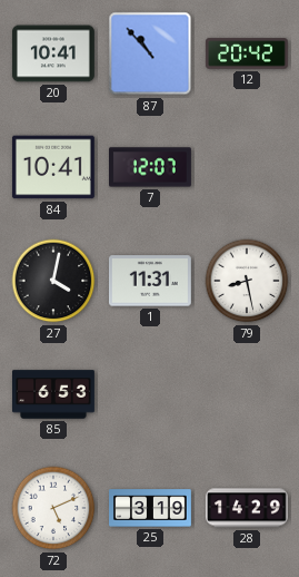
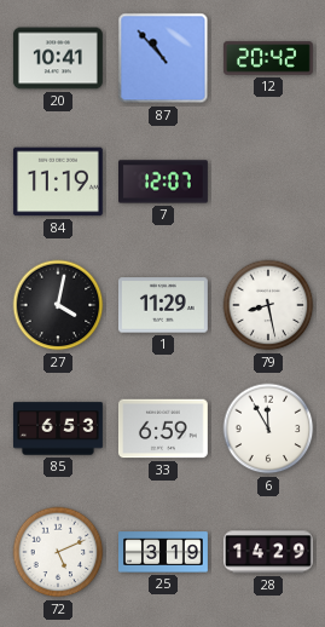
84: 10:41 -> 11:19
1: 11:31 -> 11:29
33: none -> 6:59
6: none -> 11:55
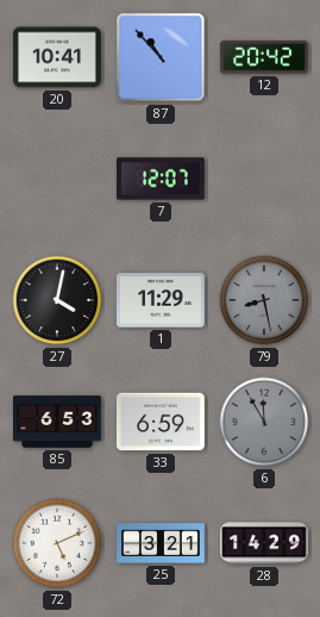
84: 11:19 -> none
79 dial: white -> grey
6 dial: white -> grey
25: 3:19 -> 3:21
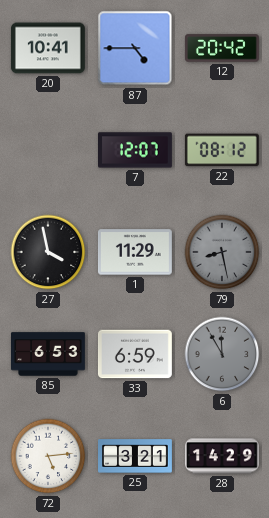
87: 10:53 -> 4:45
22: none -> 08:12
27: 4:02 -> 3:58
72: 5:11 -> 5:14
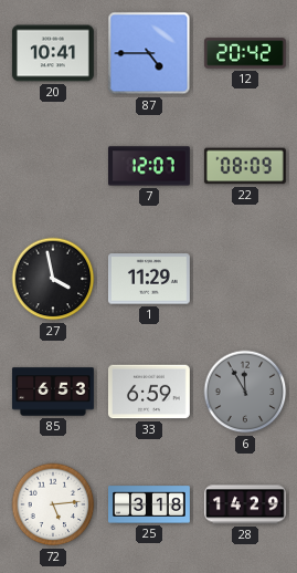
22: 08:12 -> 08:09
79: 8:28 -> none
25: 3:21 -> 3:18
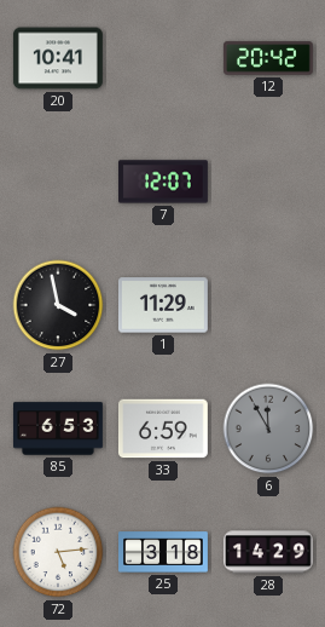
87: 4:45 -> none
22: 08:09 -> none
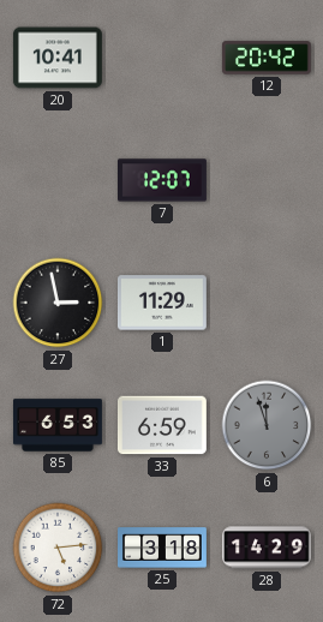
27: 3:58 -> 2:58
6: 11:55 -> 11:57
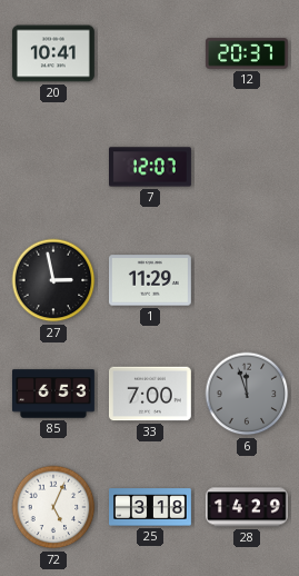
12: 20:42 -> 20:37
33: 6:59 -> 7:00
72: 5:14 -> 5:04
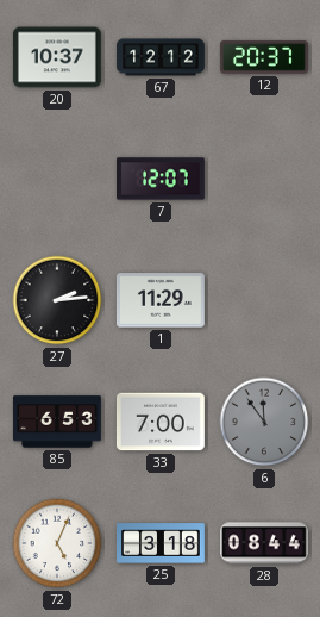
20: 10:41 -> 10:37
67: none -> 12:12
27: 2:58 -> 2:14
6: 11:57 -> 11:54
28: 14:29 -> 08:44
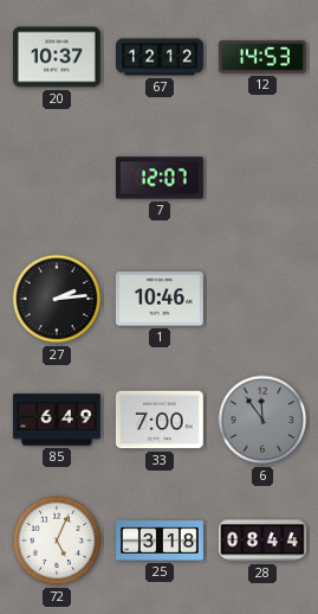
12: 20:37 -> 14:53
1: 11:29 -> 10:46
85: 6:53 -> 6:49
